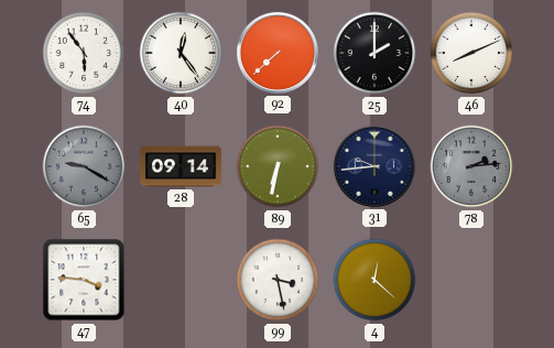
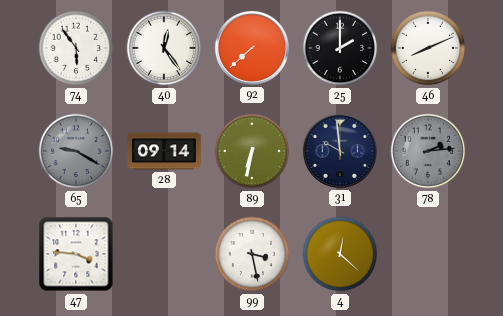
31: 9:44 -> 9:59
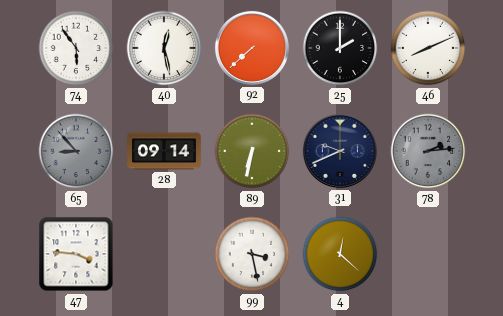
40: 12:24 -> 12:28
65: 9:20 -> 8:53
31: 9:59 -> 9:41
